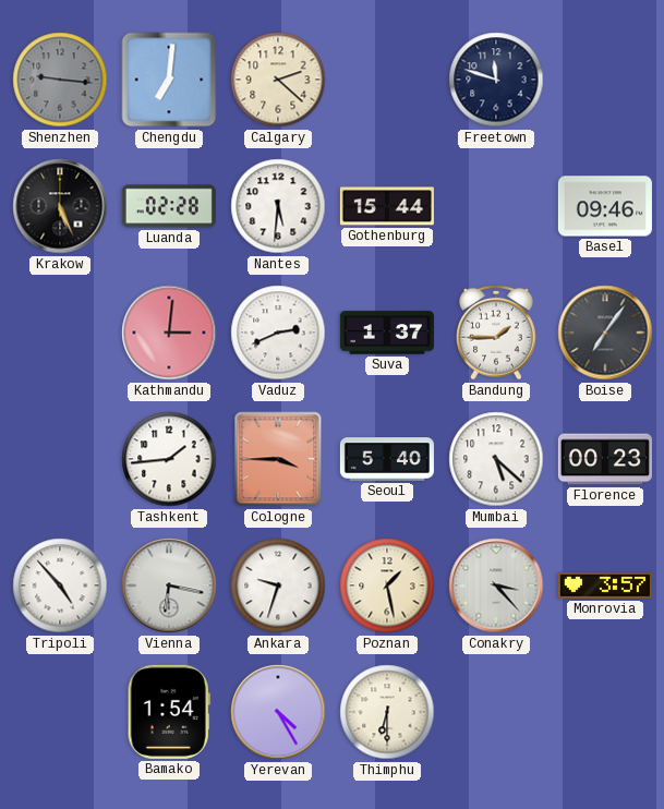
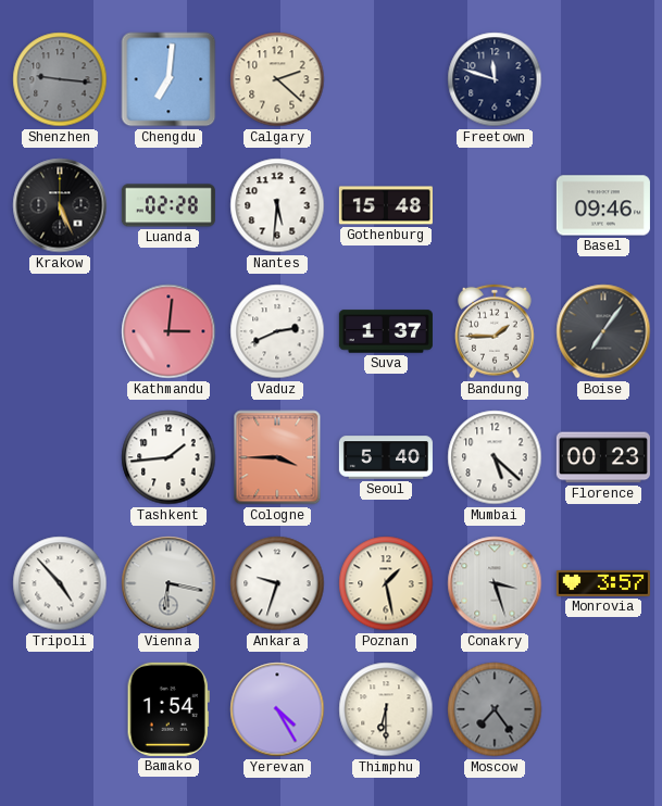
Gothenburg: 15:44 -> 15:48
Conakry: 3:23 -> 3:27
Moscow: none -> 7:24
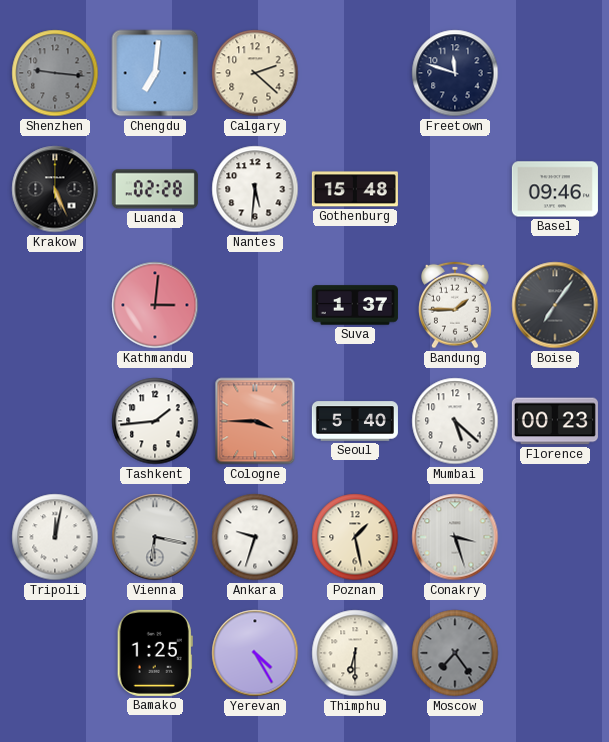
Vaduz: 2:41 -> none
Tripoli: 4:53 -> 12:02
Monrovia: 3:57 -> none
Bamako: 1:54 -> 1:25
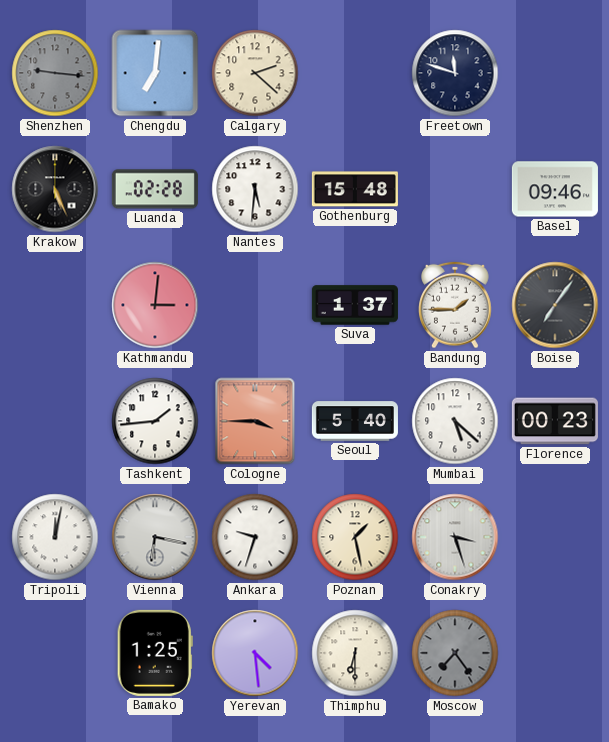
Yerevan: 4:25 -> 4:29
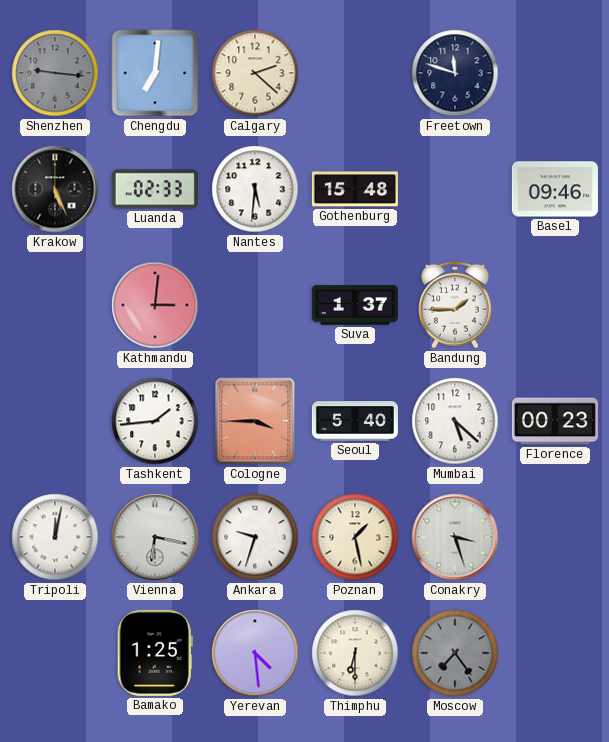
Luanda: 02:28 -> 02:33
Boise: 7:06 -> none
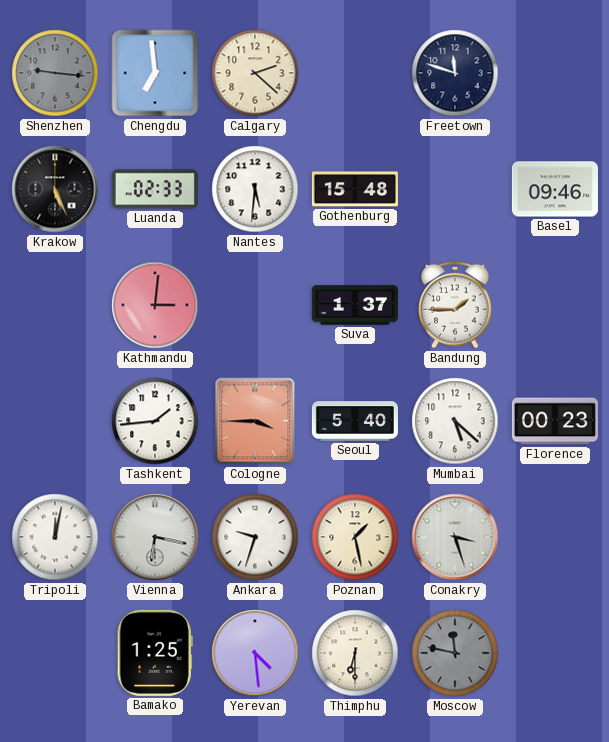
Chengdu: 7:01 -> 6:59
Moscow: 7:24 -> 11:47
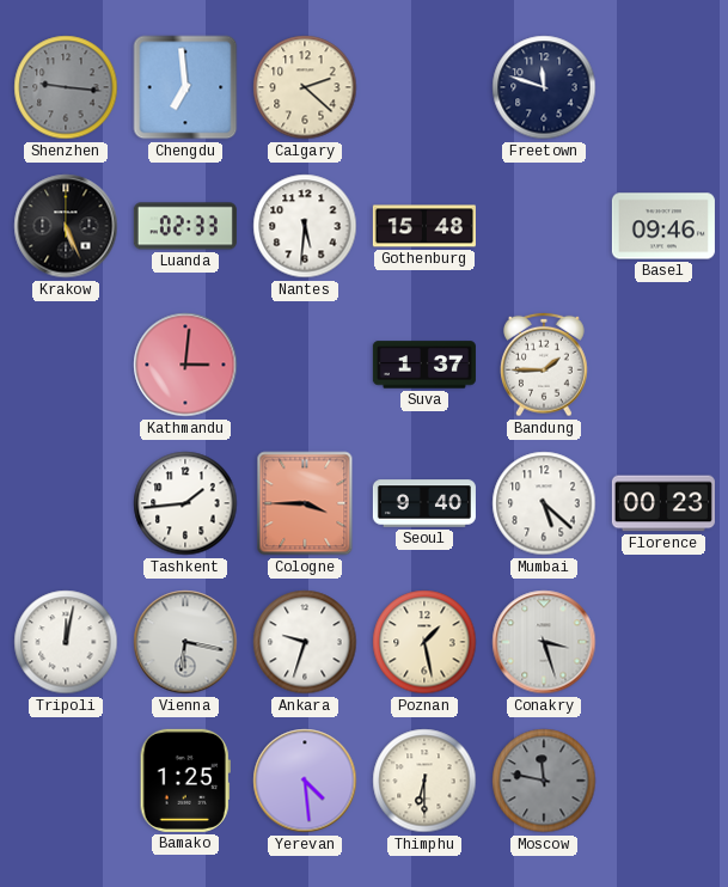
Seoul: 5:40 -> 9:40
